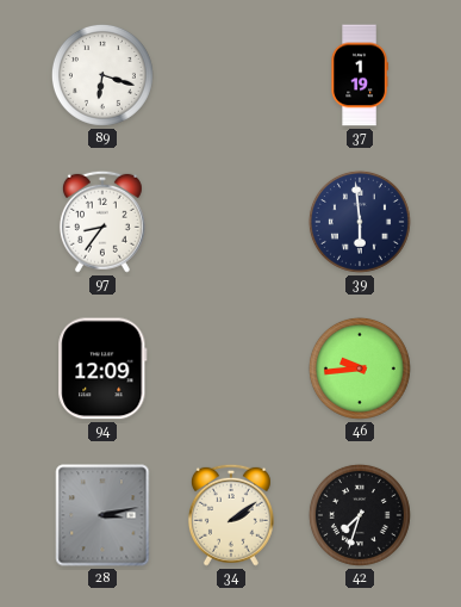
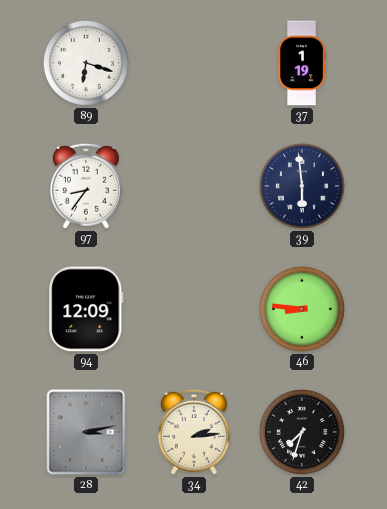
46: 9:44 -> 8:46
34: 2:09 -> 2:14
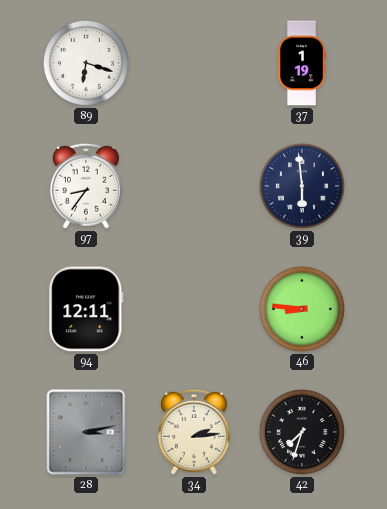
94: 12:09 -> 12:11
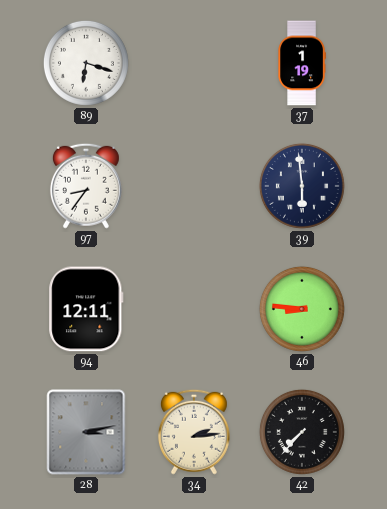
42: 7:33 -> 7:37
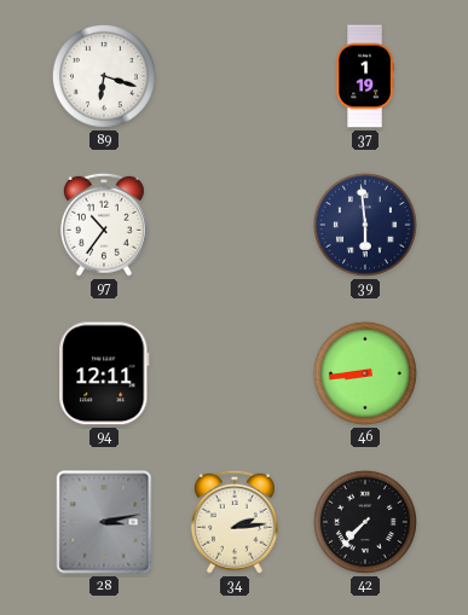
97: 8:36 -> 10:36
46: 8:46 -> 8:44
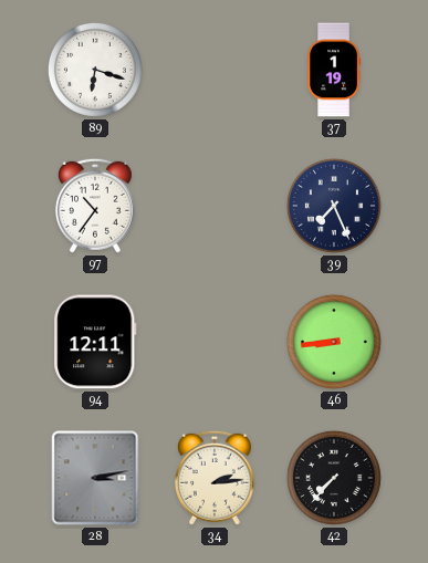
39: 5:59 -> 7:26
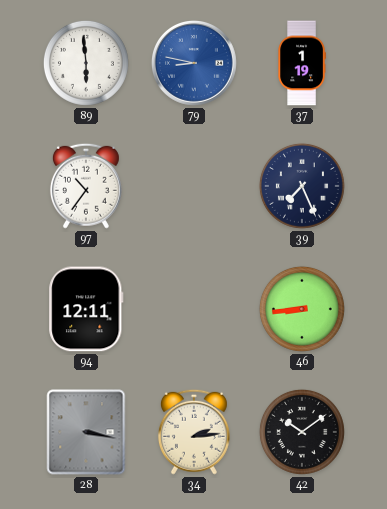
89: 6:18 -> 5:59
79: none -> 8:47
28: 3:13 -> 3:17
42: 7:37 -> 10:09
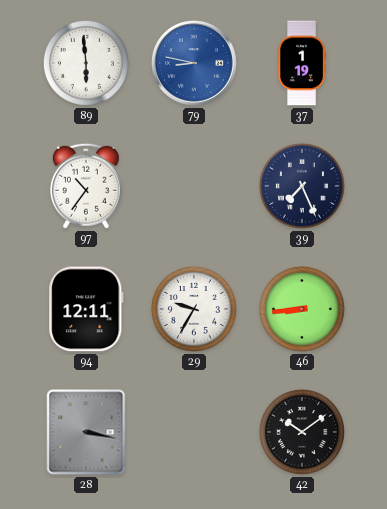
29: none -> 9:35
34: 2:14 -> none
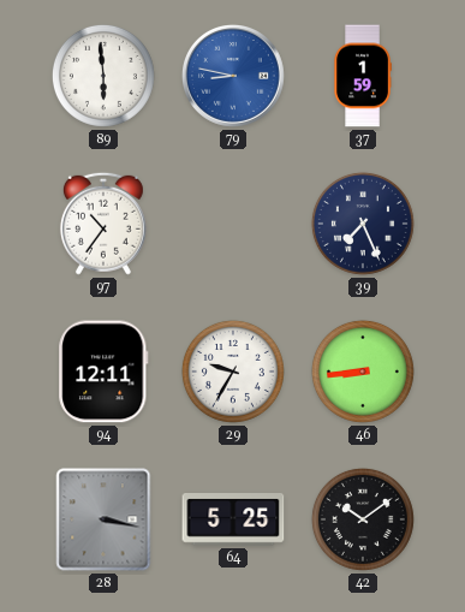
37: 1:19 -> 1:59
64: none -> 5:25
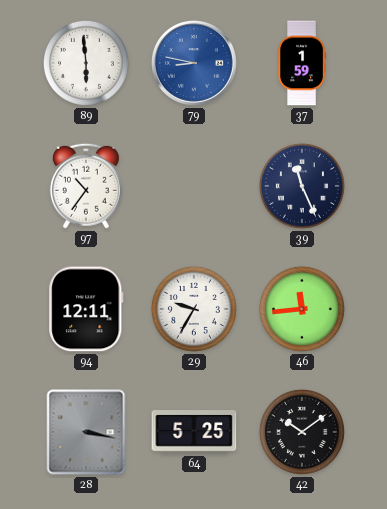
39: 7:26 -> 11:26
46: 8:44 -> 11:44
